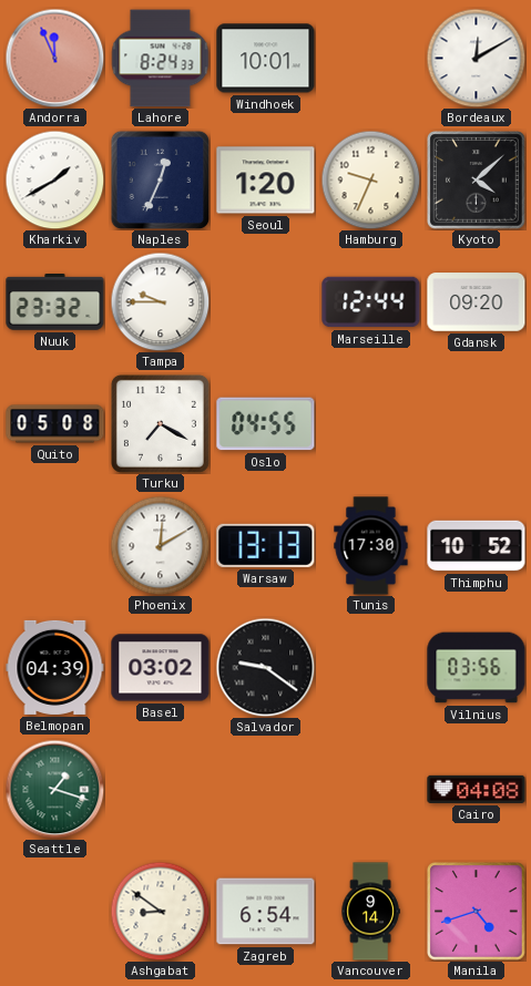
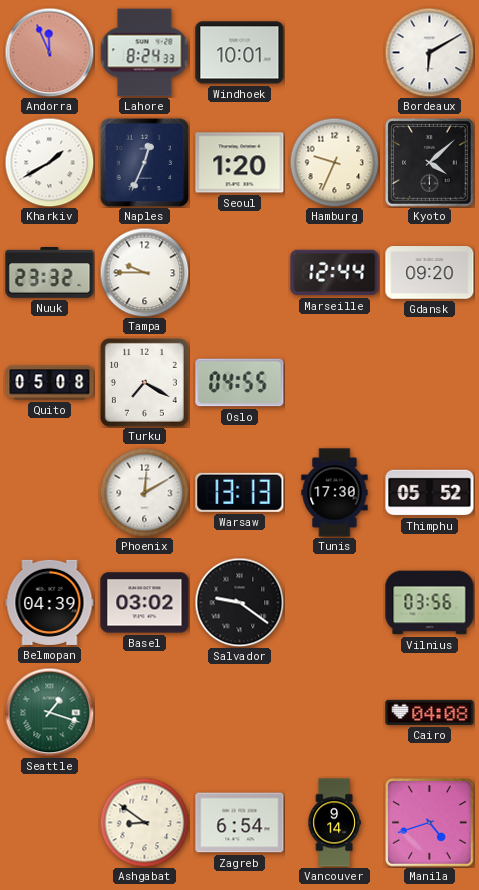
Bordeaux: 12:10 -> 6:10
Thimphu: 10:52 -> 05:52
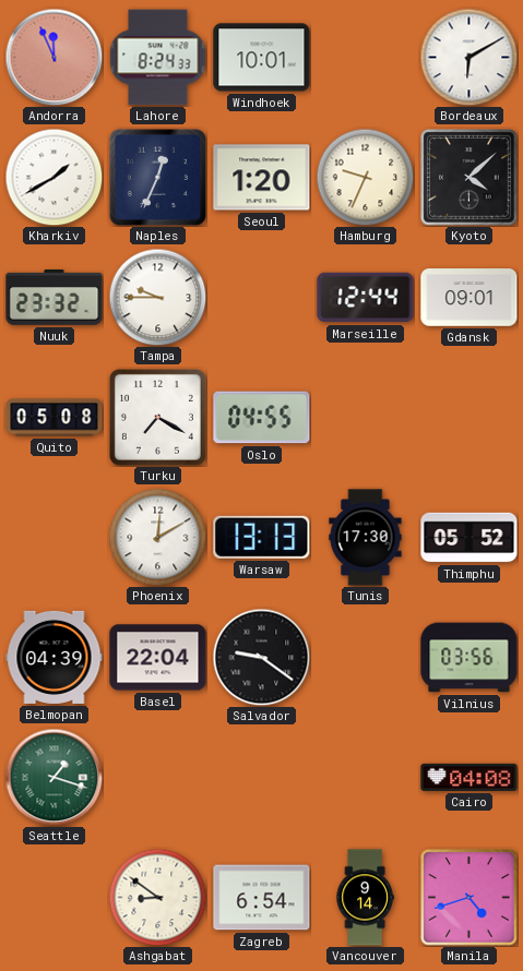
Gdansk: 09:20 -> 09:01
Basel: 03:02 -> 22:04
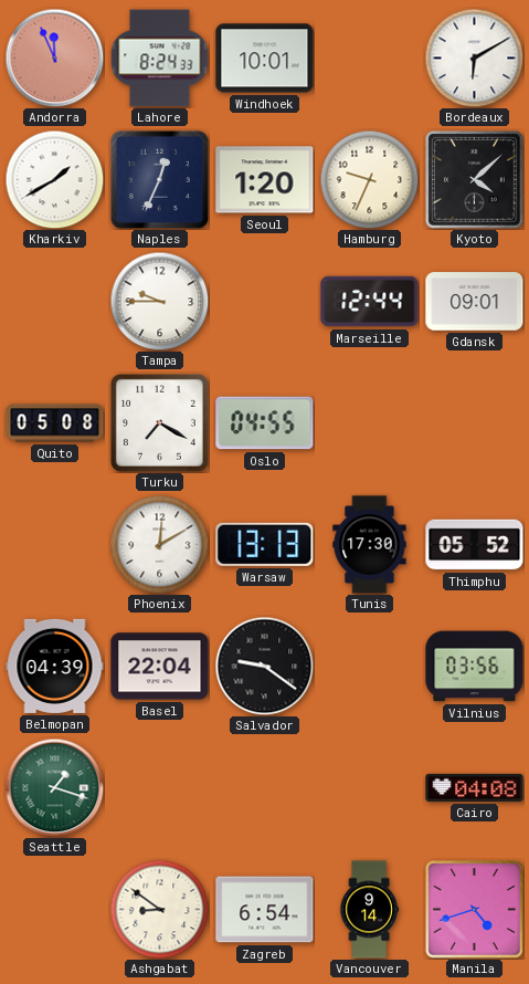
Nuuk: 23:32 -> none
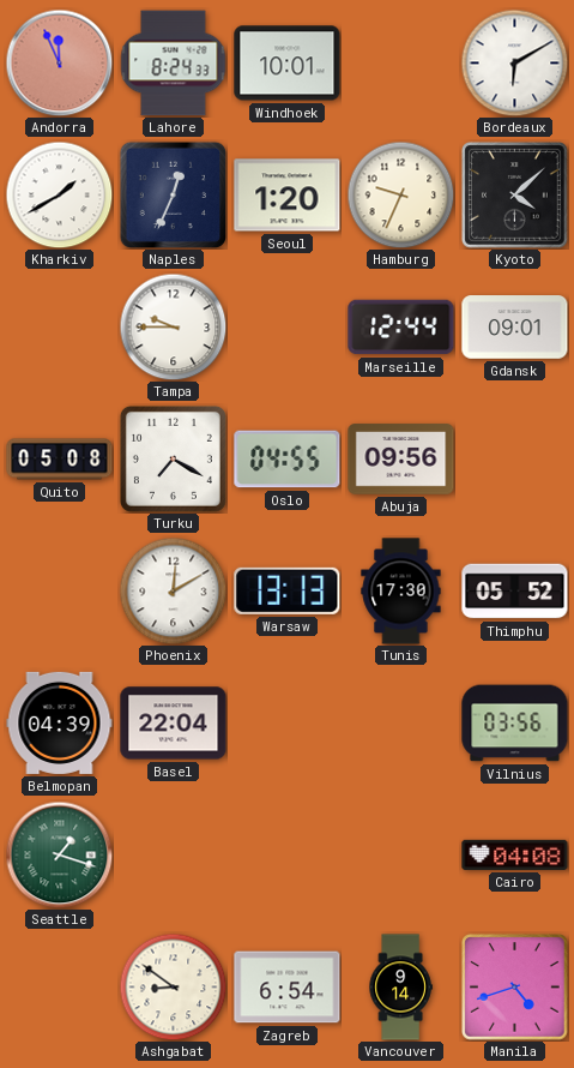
Abuja: none -> 09:56
Salvador: 9:21 -> none
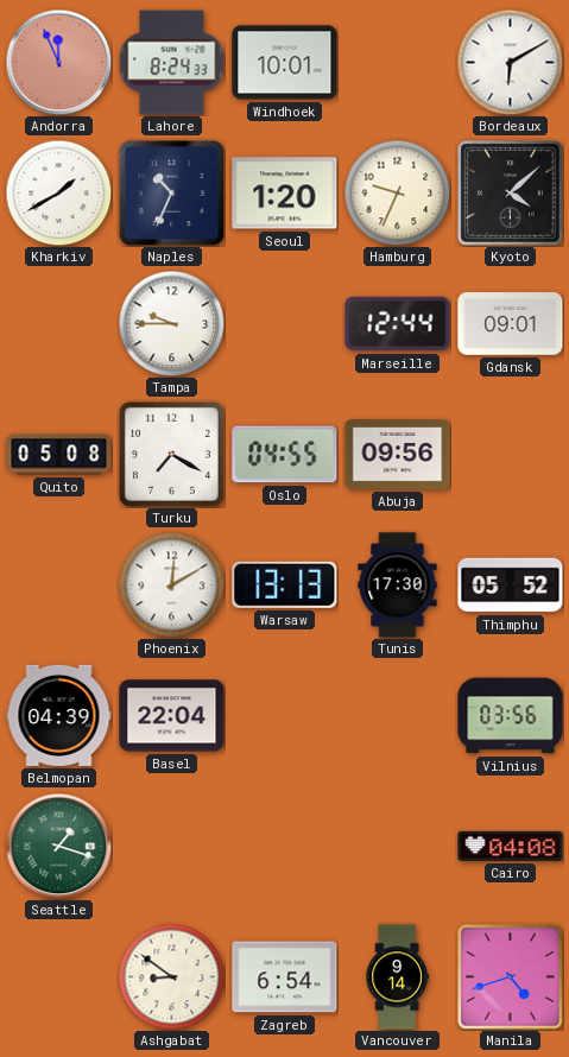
Naples: 12:34 -> 10:34
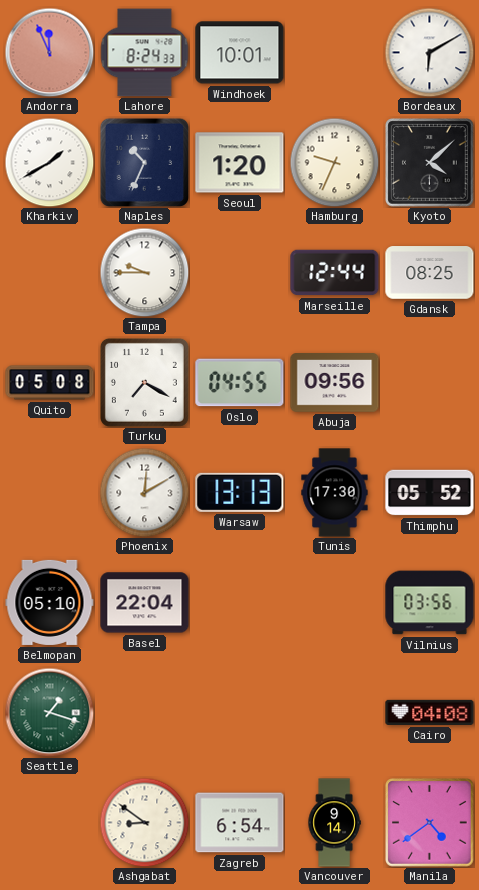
Gdansk: 09:01 -> 08:25
Belmopan: 04:39 -> 05:10
Manila: 4:42 -> 4:39
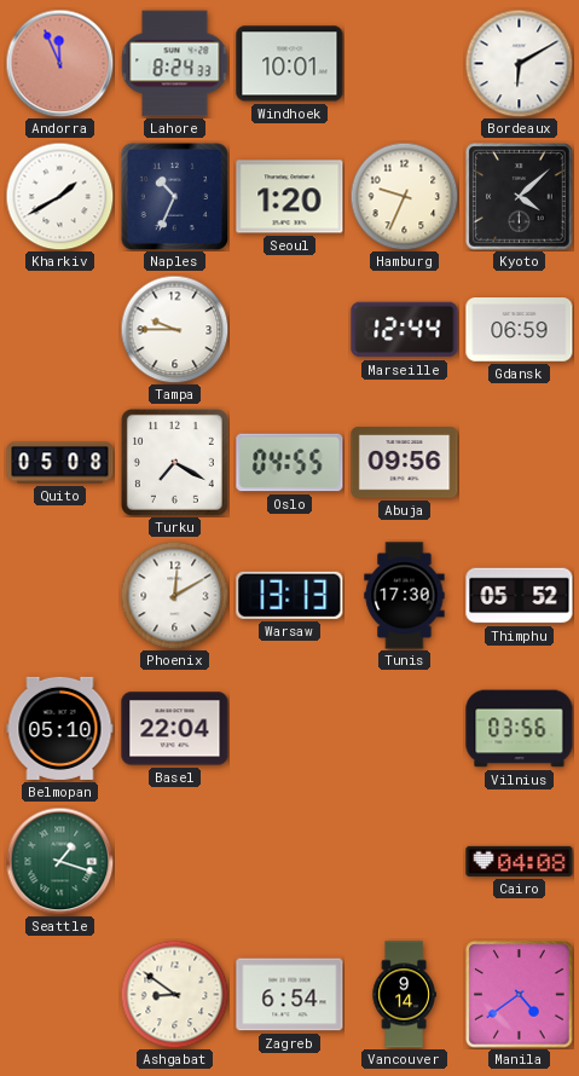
Gdansk: 08:25 -> 06:59
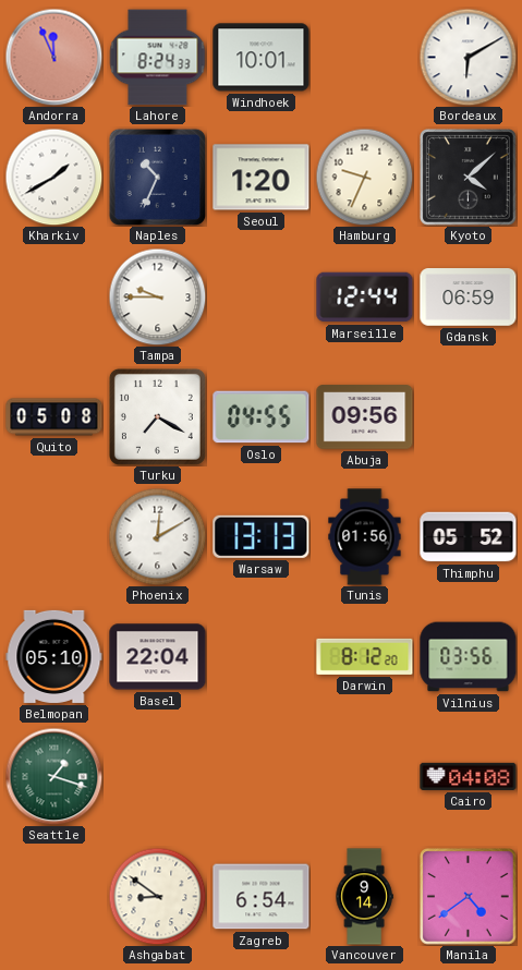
Tunis: 17:30 -> 01:56
Darwin: none -> 8:12
